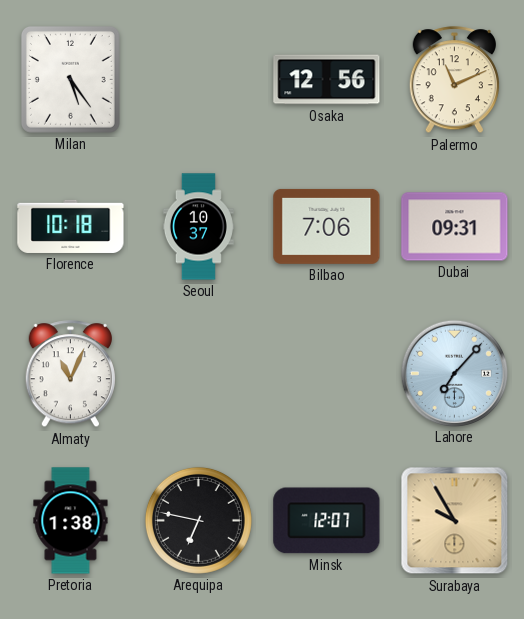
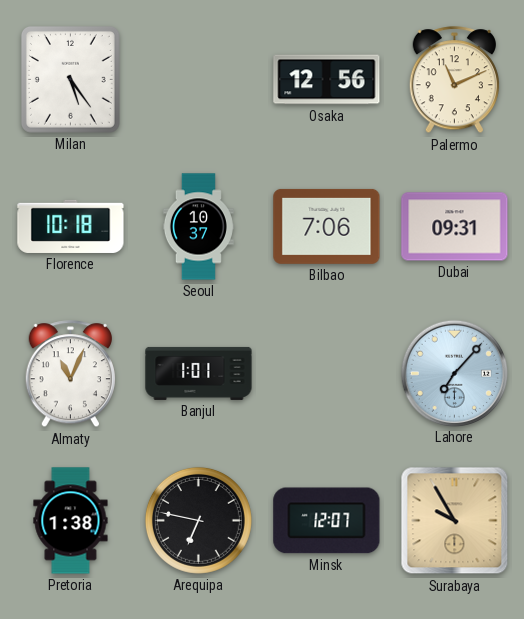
Banjul: none -> 1:01
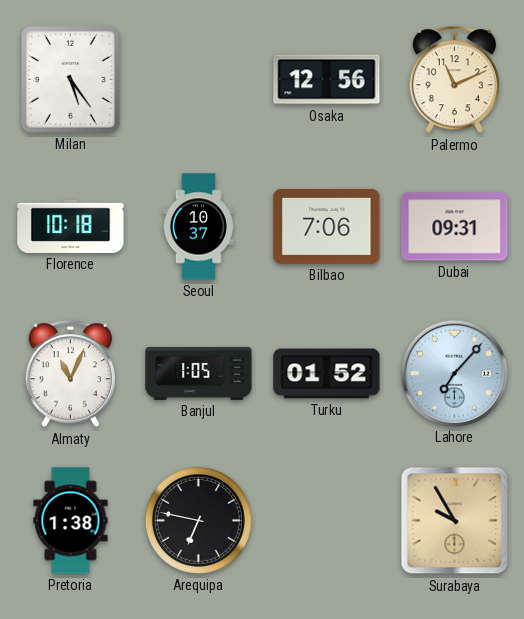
Banjul: 1:01 -> 1:05
Turku: none -> 01:52
Minsk: 12:07 -> none
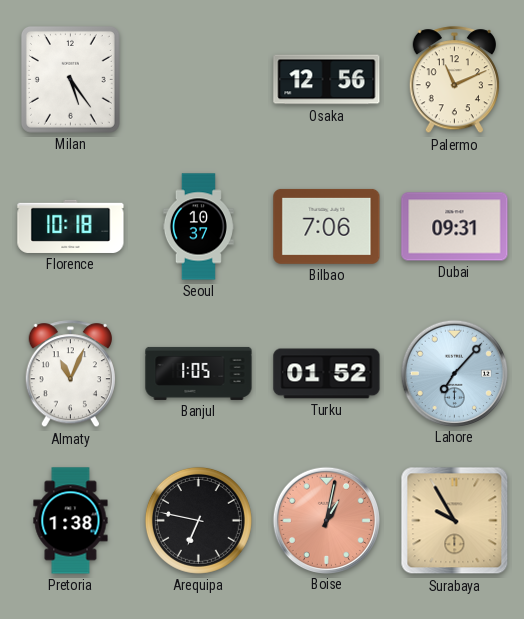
Boise: none -> 1:02
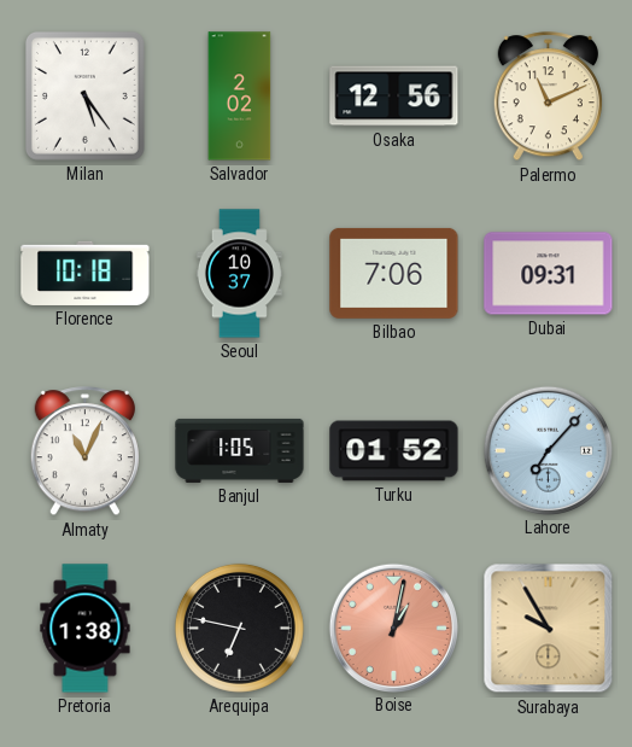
Salvador: none -> 2:02
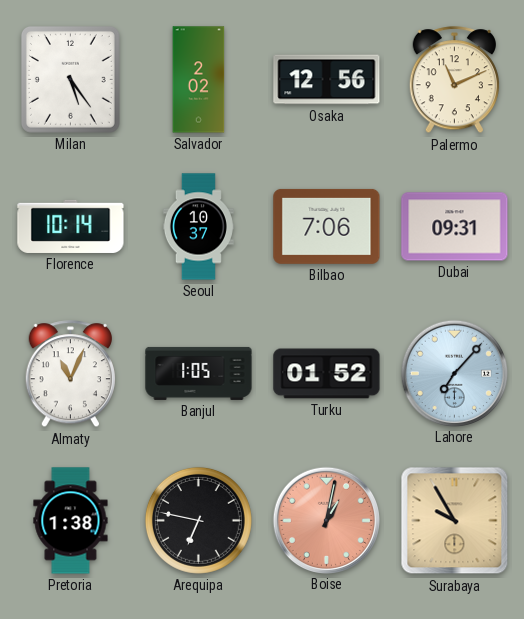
Florence: 10:18 -> 10:14
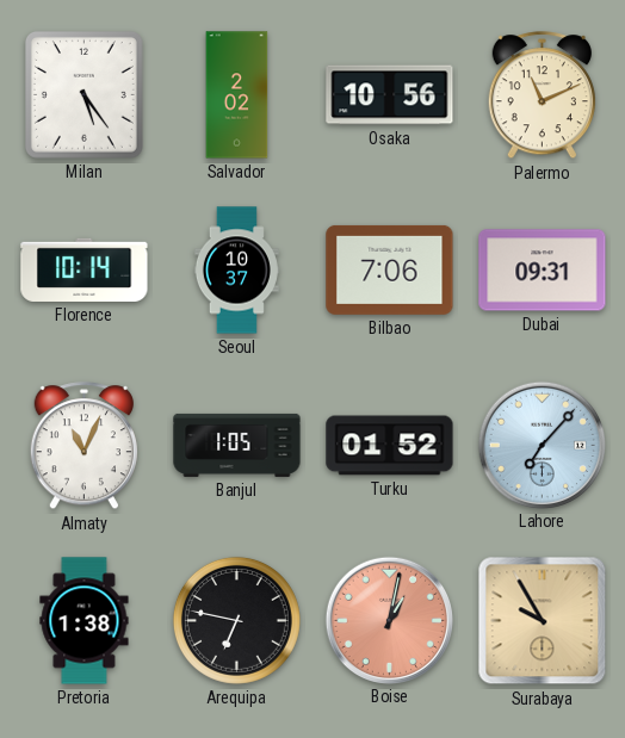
Osaka: 12:56 -> 10:56
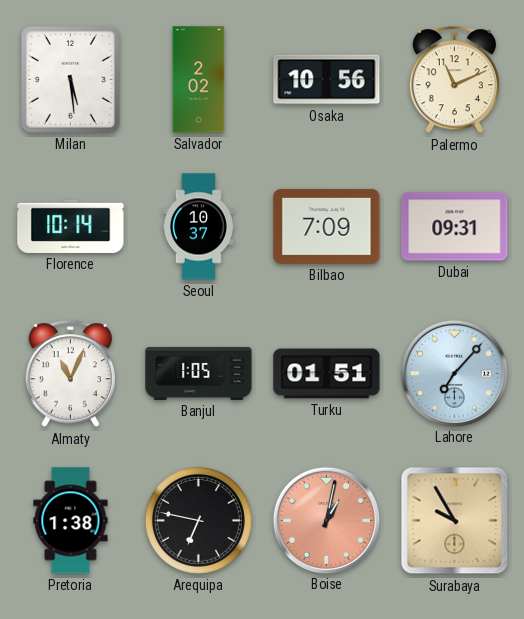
Milan: 5:24 -> 5:29
Bilbao: 7:06 -> 7:09
Turku: 01:52 -> 01:51
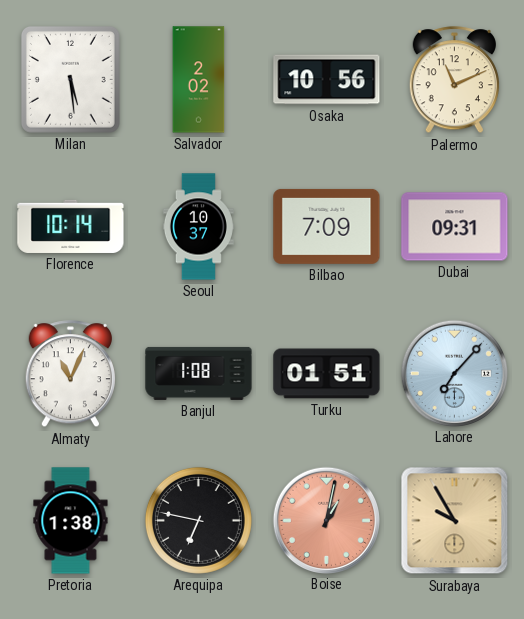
Banjul: 1:05 -> 1:08
